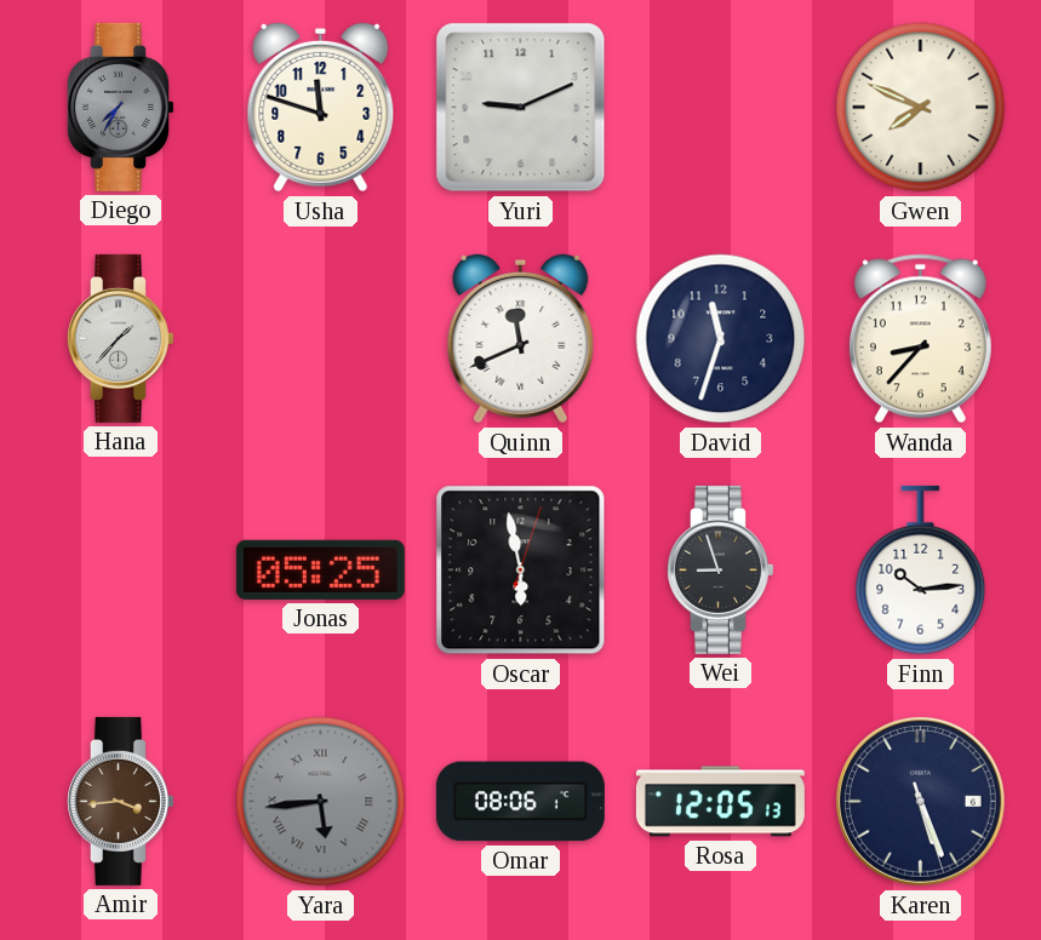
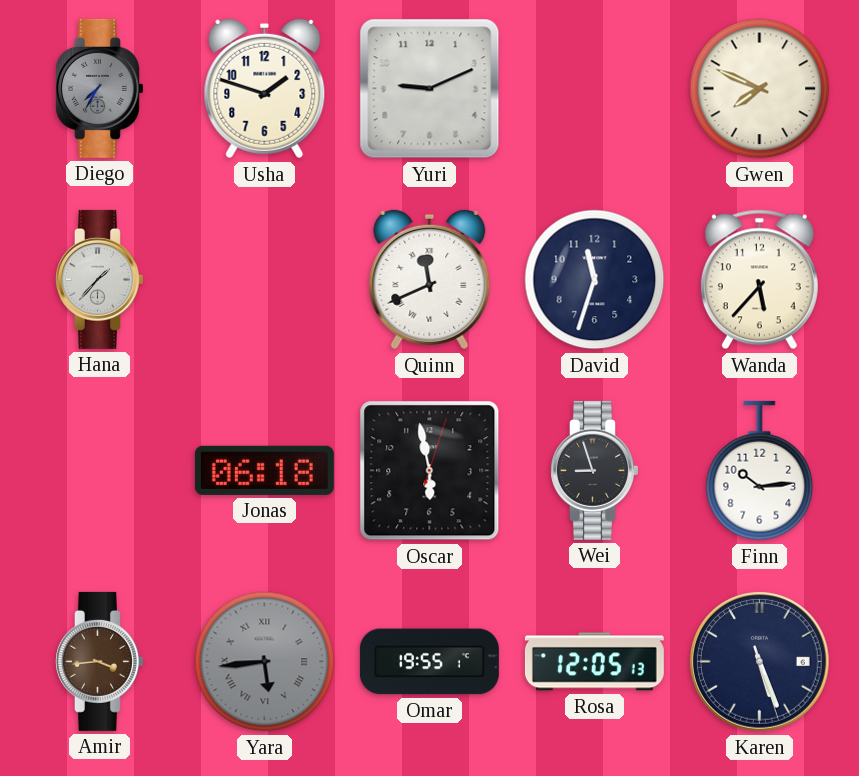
Usha: 11:48 -> 1:48
Wanda: 8:37 -> 5:37
Jonas: 05:25 -> 06:18
Omar: 08:06 -> 19:55
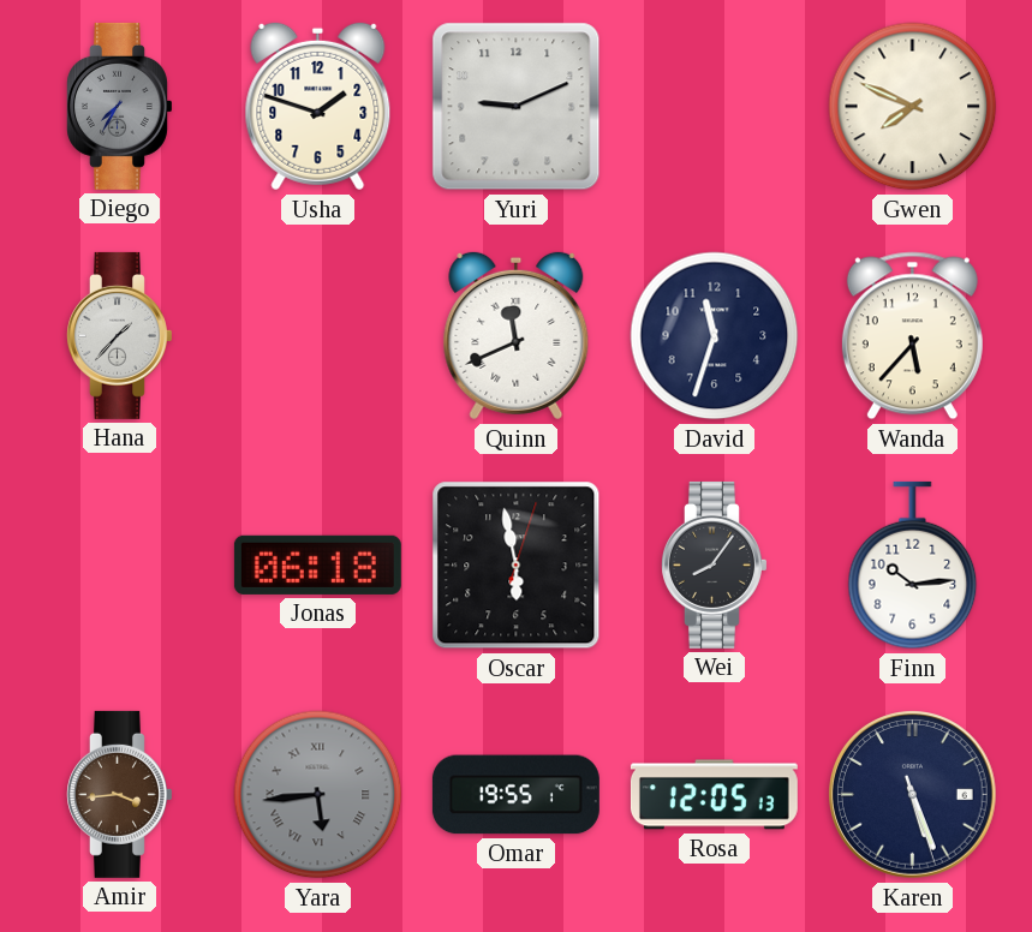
Wei: 8:57 -> 8:06
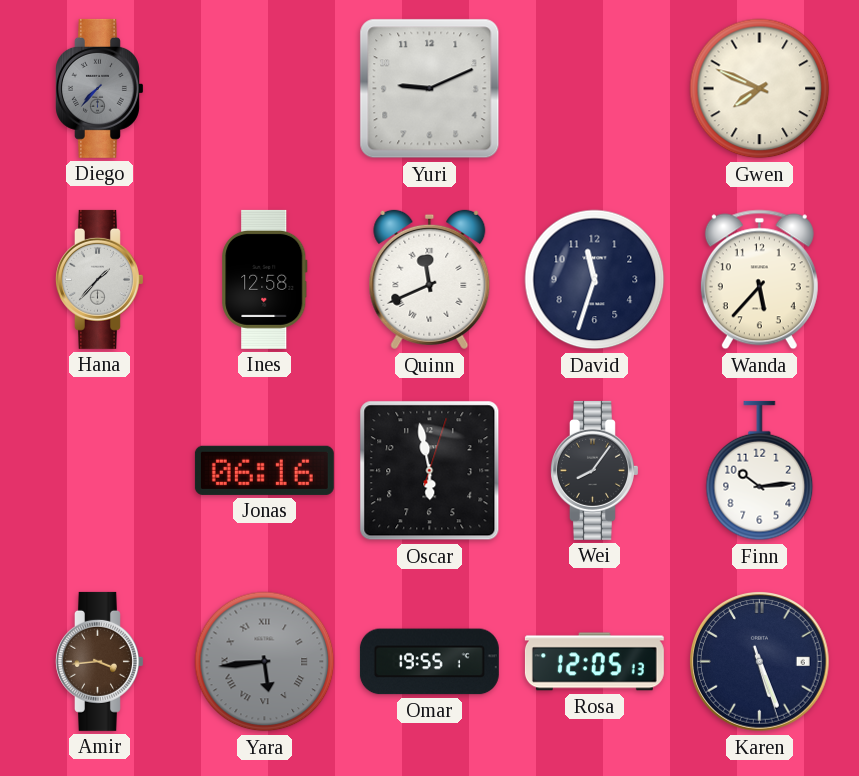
Diego: 7:35 -> 7:37
Usha: 1:48 -> none
Ines: none -> 12:58
Jonas: 06:18 -> 06:16
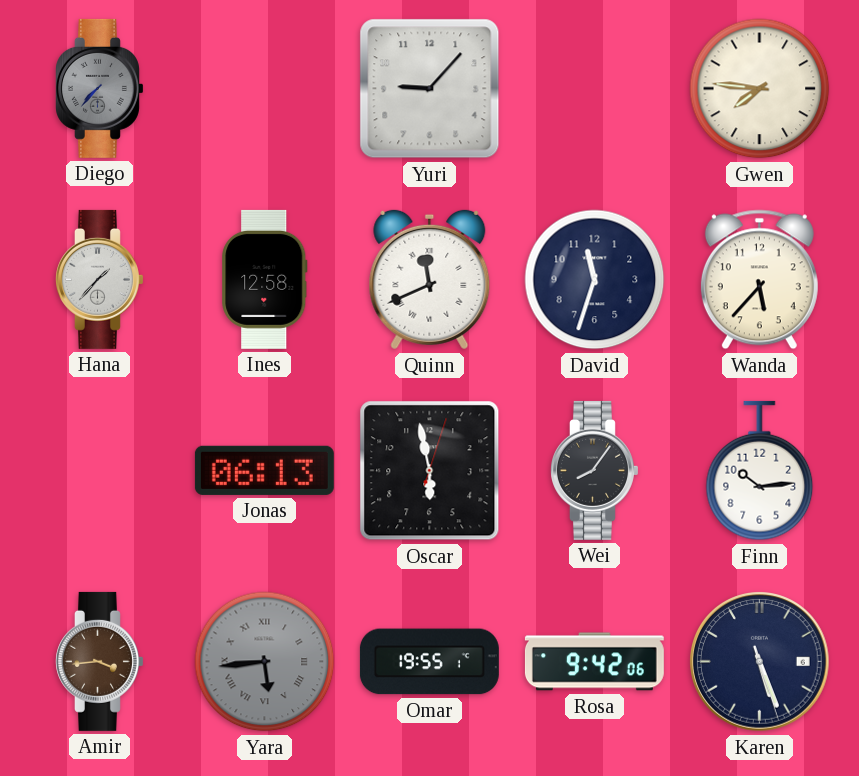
Yuri: 9:11 -> 9:07
Gwen: 7:49 -> 7:46
Jonas: 06:16 -> 06:13
Rosa: 12:05 -> 9:42
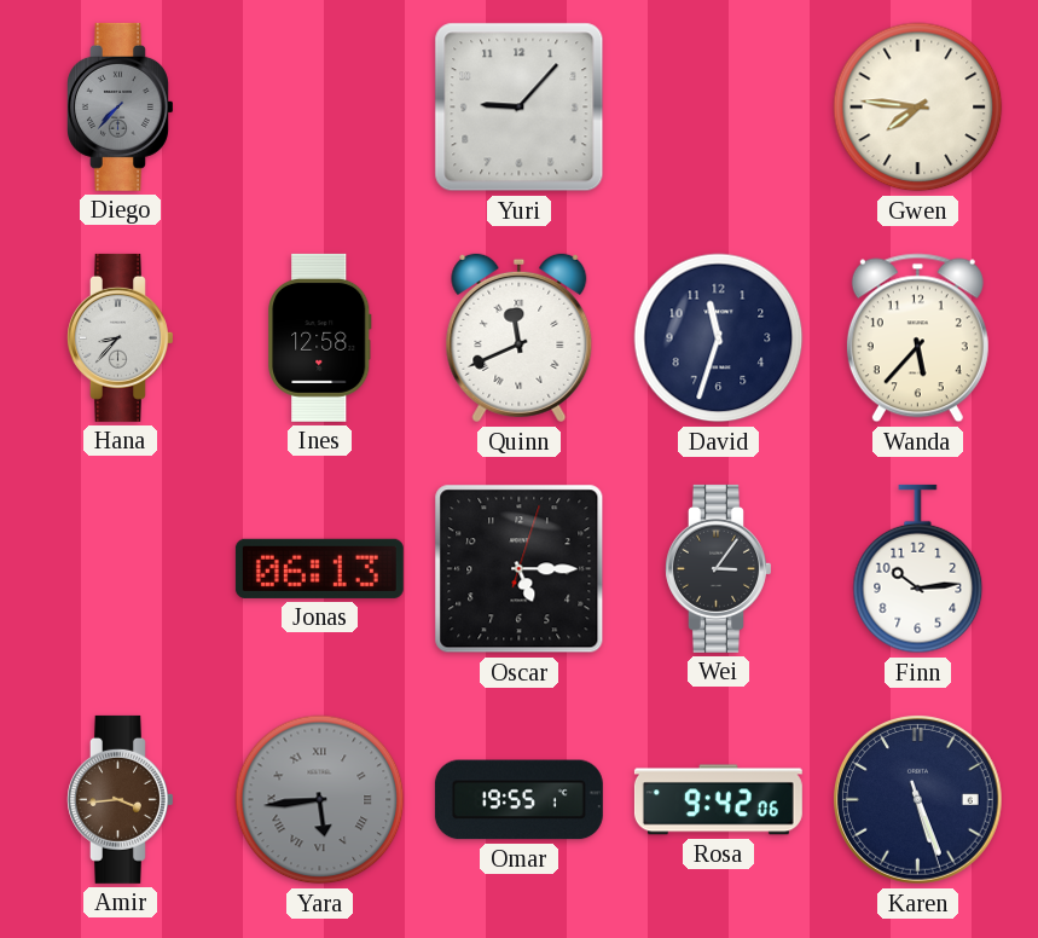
Hana: 1:37 -> 8:37
Oscar: 5:58 -> 5:15
Wei: 8:06 -> 3:06
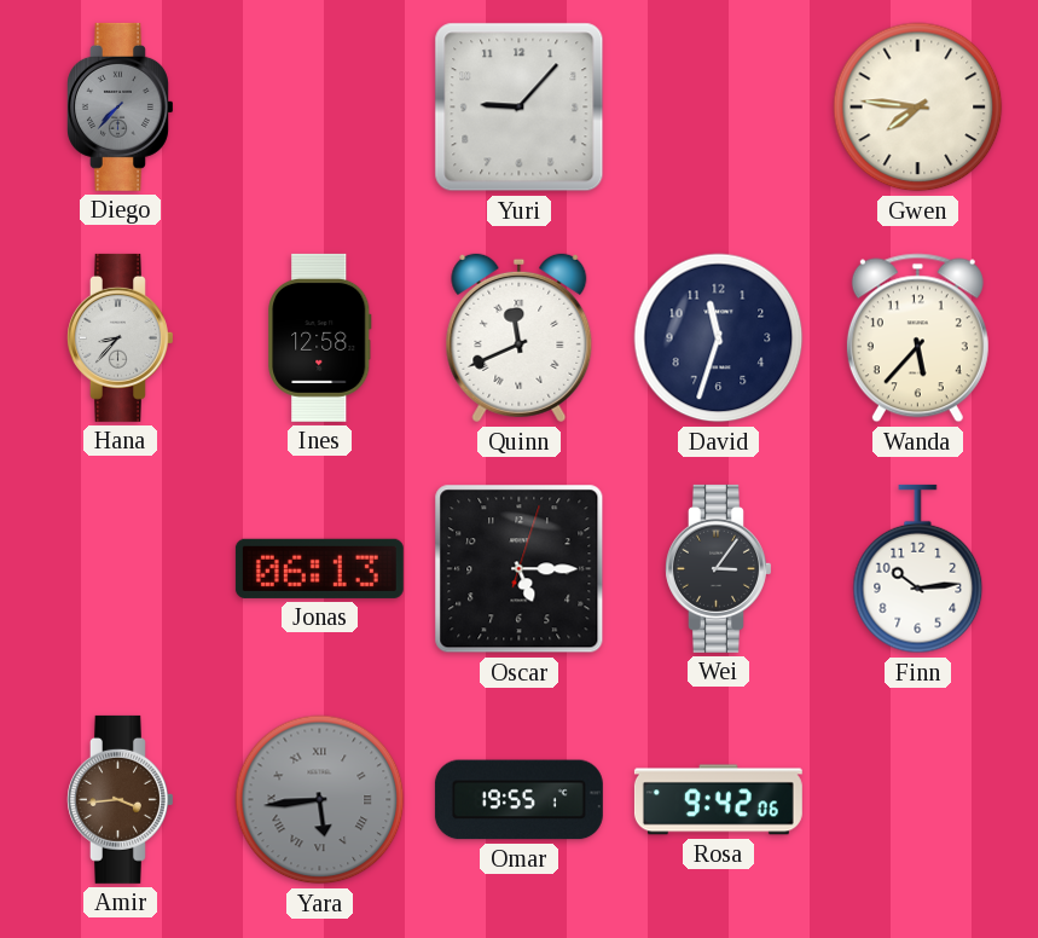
Karen: 5:26 -> none
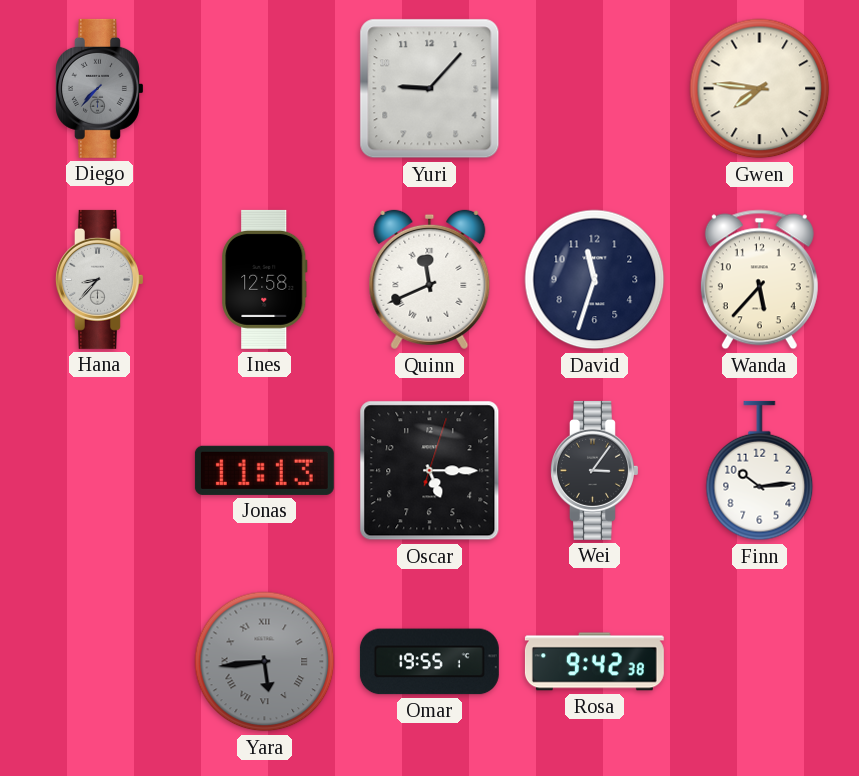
Jonas: 06:13 -> 11:13
Amir: 3:44 -> none
Rosa: 9:42:06 -> 9:42:38
